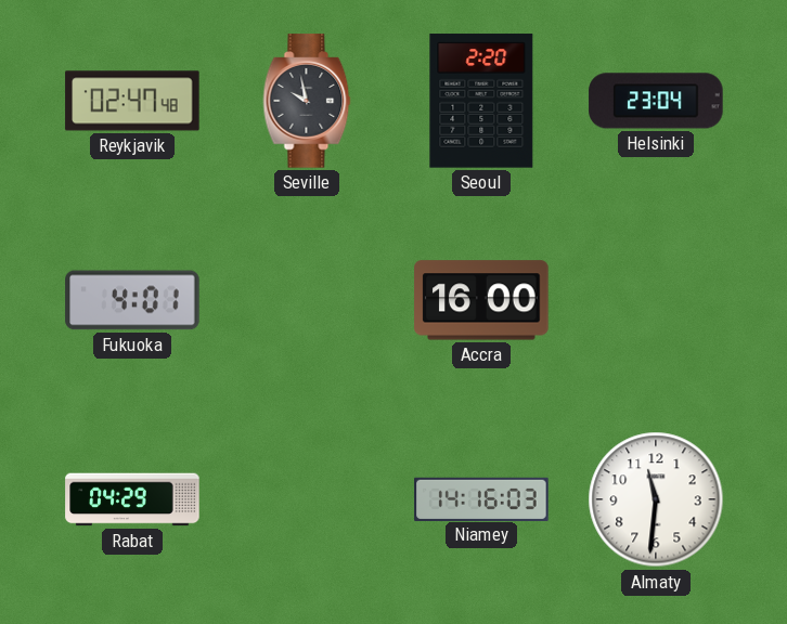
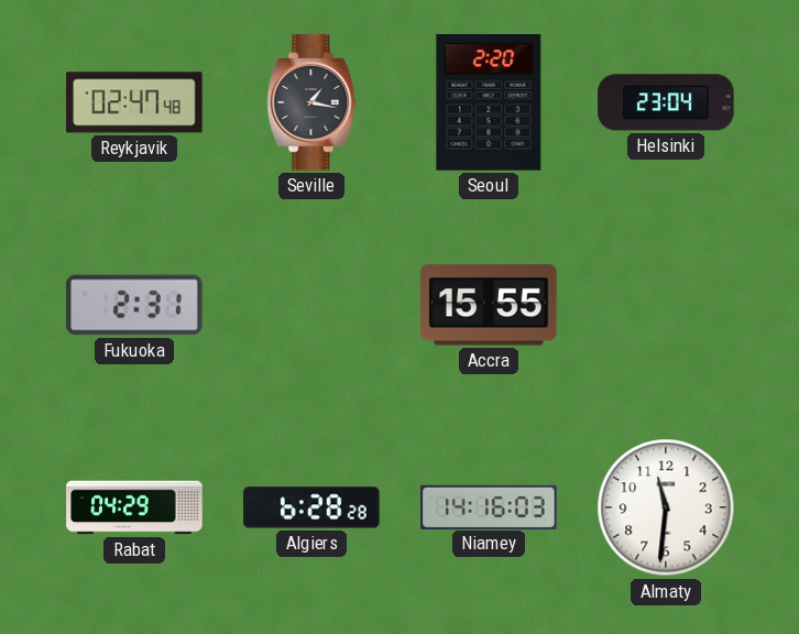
Seville: 9:58 -> 1:17
Fukuoka: 4:01 -> 2:31
Accra: 16:00 -> 15:55
Algiers: none -> 6:28
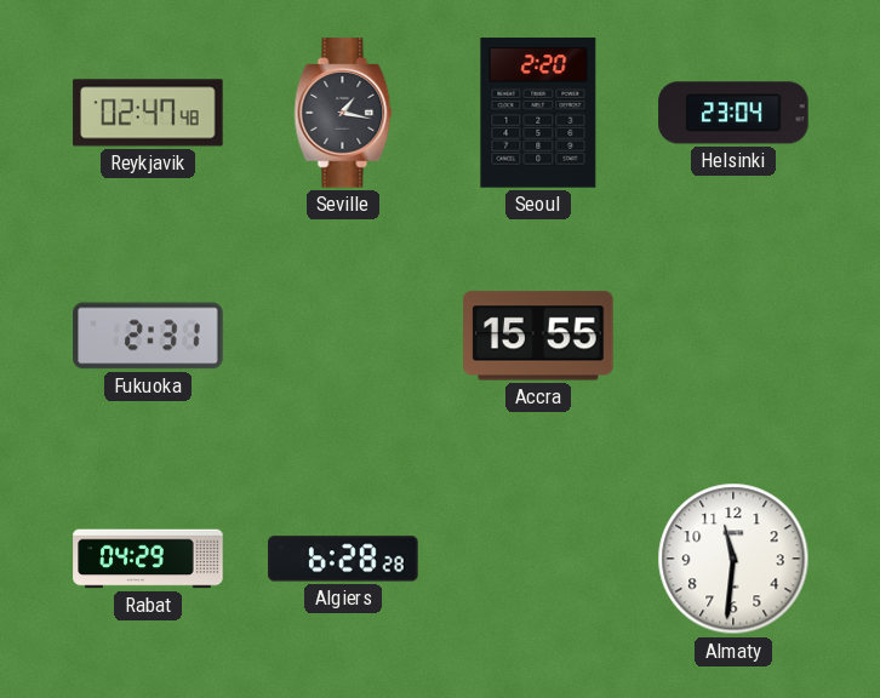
Niamey: 14:16 -> none
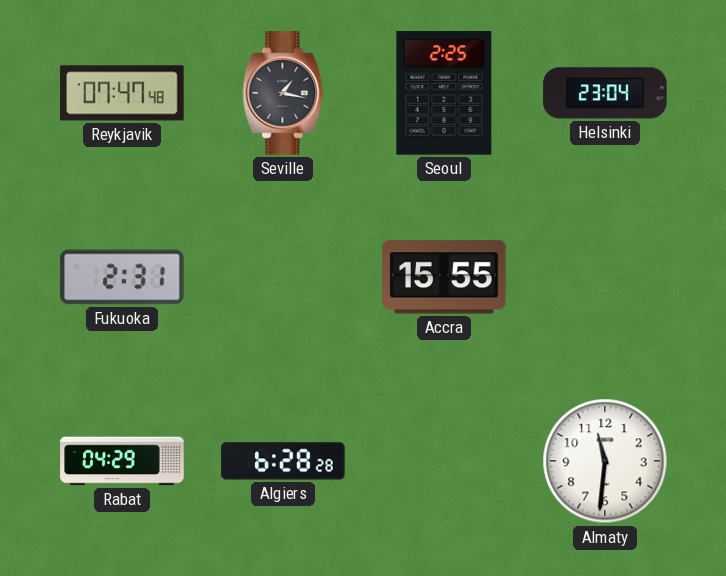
Reykjavik: 02:47 -> 07:47
Seoul: 2:20 -> 2:25
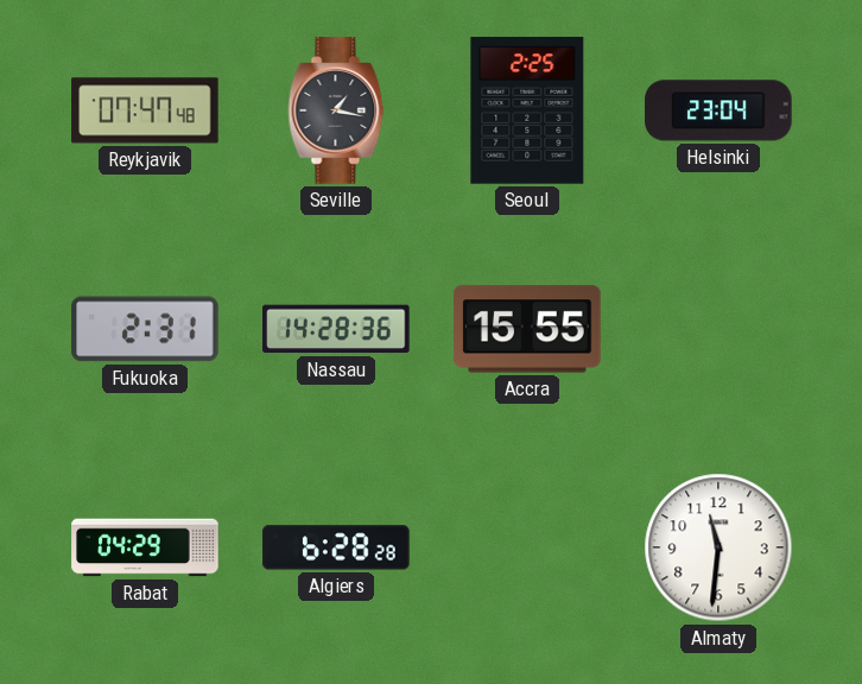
Nassau: none -> 14:28
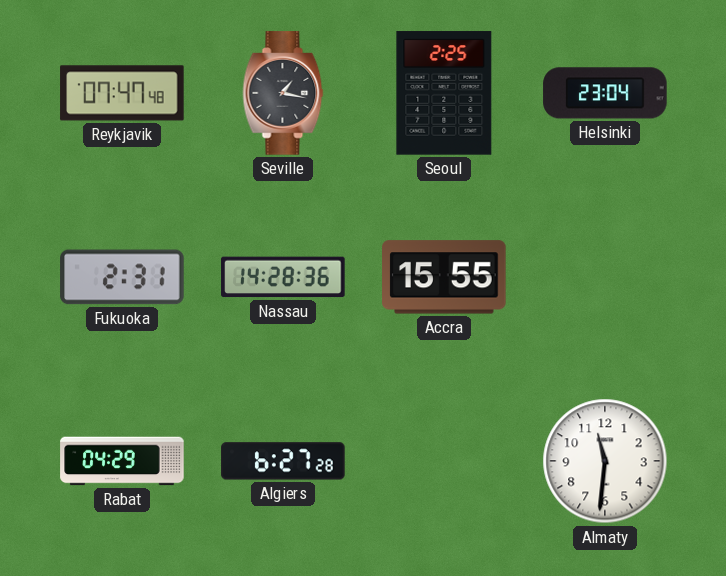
Algiers: 6:28 -> 6:27
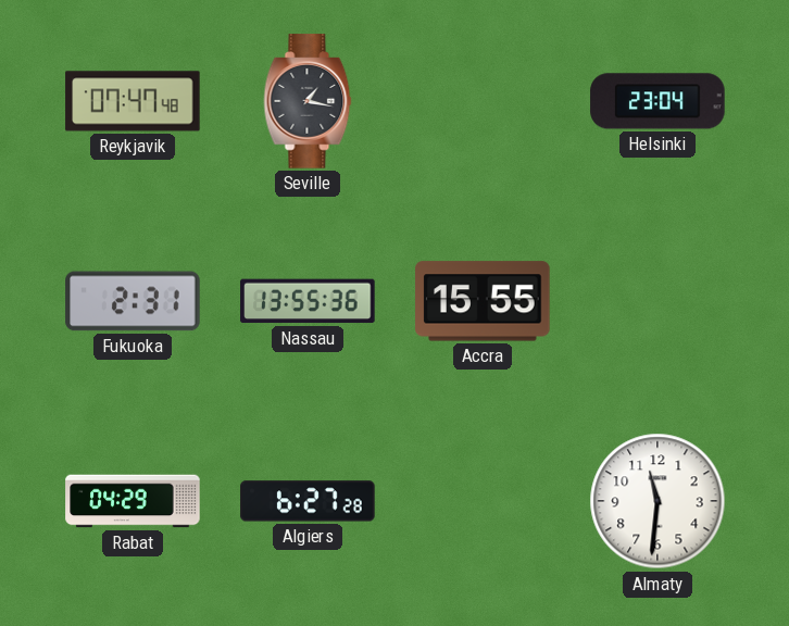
Seoul: 2:25 -> none
Nassau: 14:28 -> 13:55
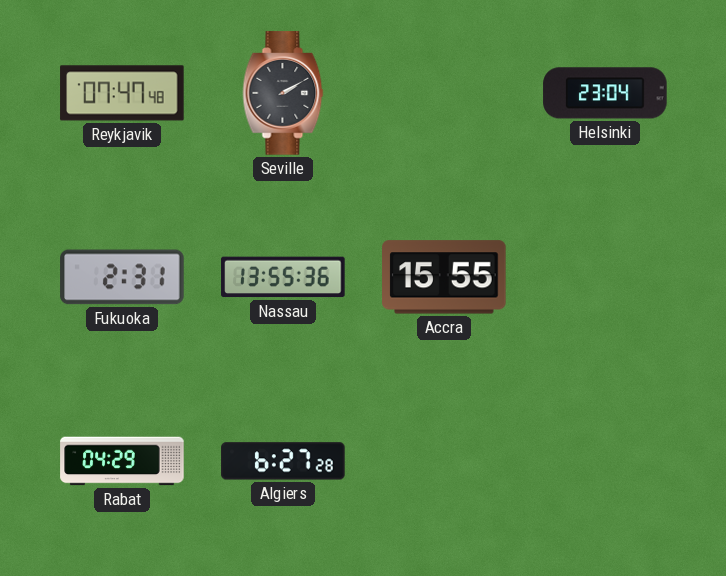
Seville: 1:17 -> 2:10
Almaty: 11:31 -> none
